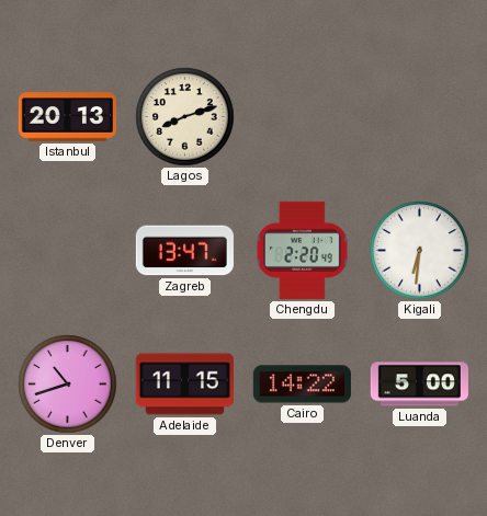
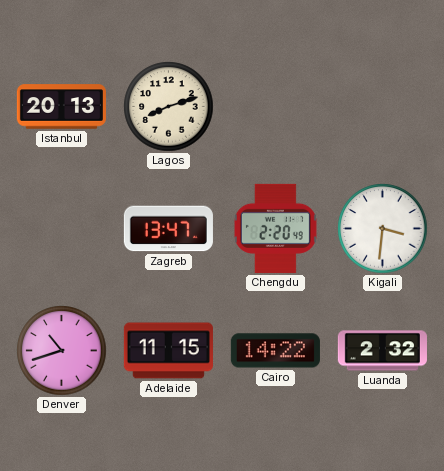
Kigali: 6:31 -> 3:31
Luanda: 5:00 -> 2:32
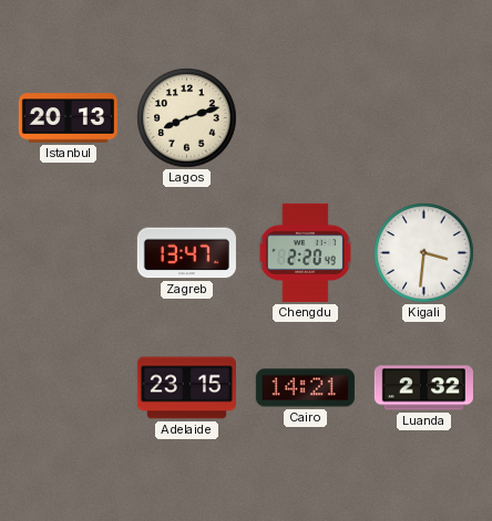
Denver: 10:42 -> none
Adelaide: 11:15 -> 23:15
Cairo: 14:22 -> 14:21
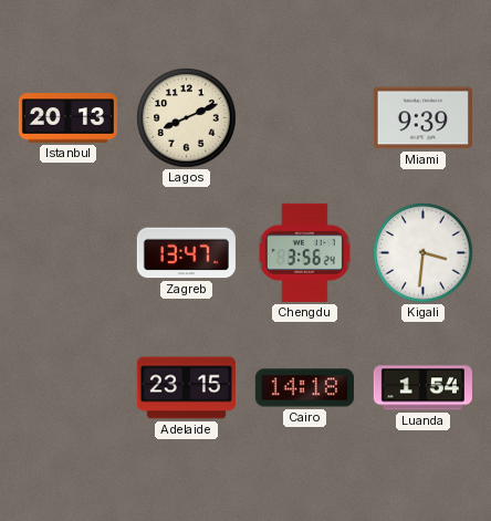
Lagos: 8:12 -> 8:11
Miami: none -> 9:39
Chengdu: 2:20 -> 3:56
Cairo: 14:21 -> 14:18
Luanda: 2:32 -> 1:54
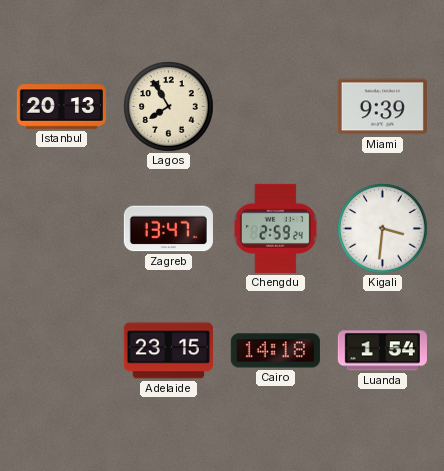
Lagos: 8:11 -> 7:55
Chengdu: 3:56 -> 2:59
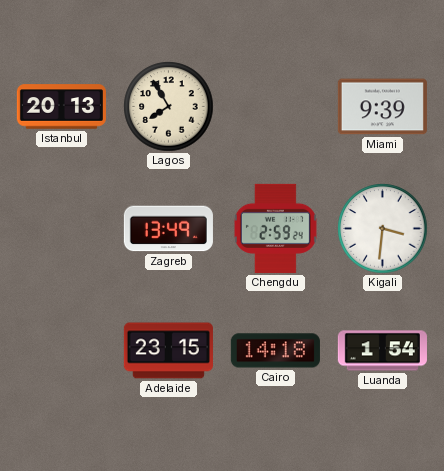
Zagreb: 13:47 -> 13:49
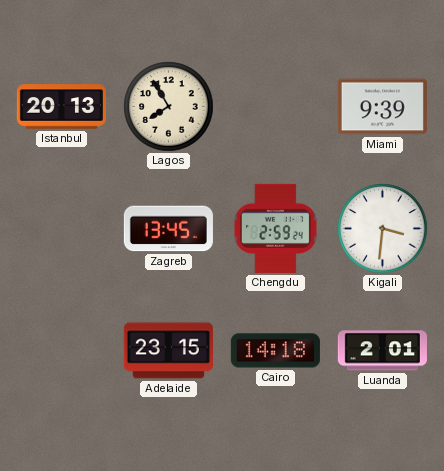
Zagreb: 13:49 -> 13:45
Luanda: 1:54 -> 2:01
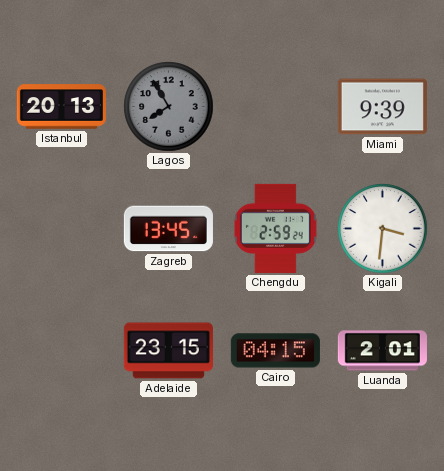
Lagos dial: cream -> grey
Cairo: 14:18 -> 04:15
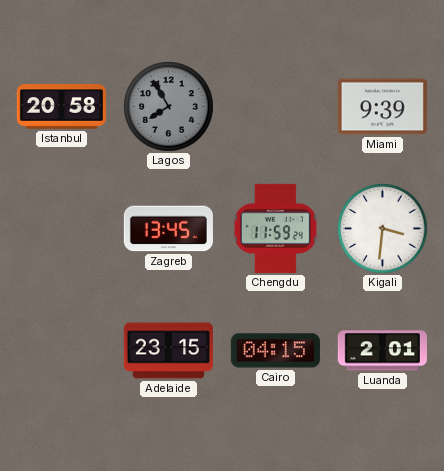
Istanbul: 20:13 -> 20:58
Chengdu: 2:59 -> 11:59
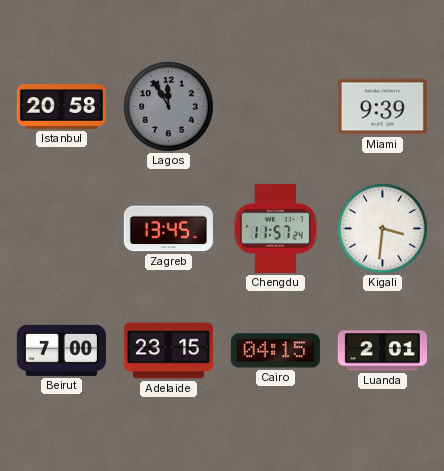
Lagos: 7:55 -> 11:55
Chengdu: 11:59 -> 11:57
Beirut: none -> 7:00
